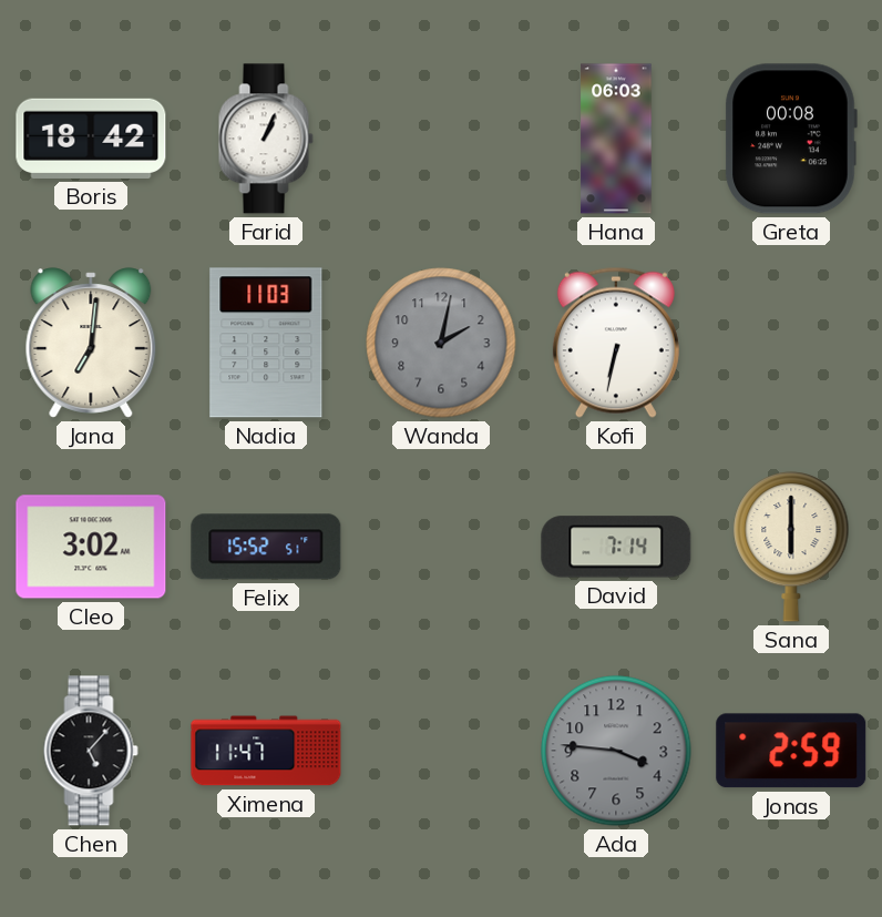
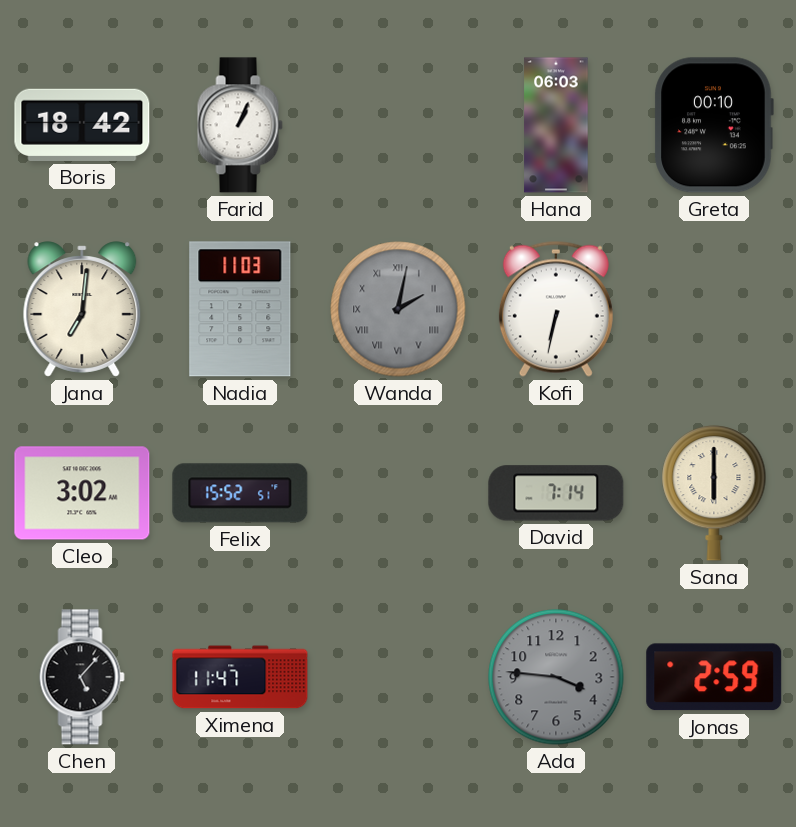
Greta: 00:08 -> 00:10
Wanda numerals: Arabic -> Roman
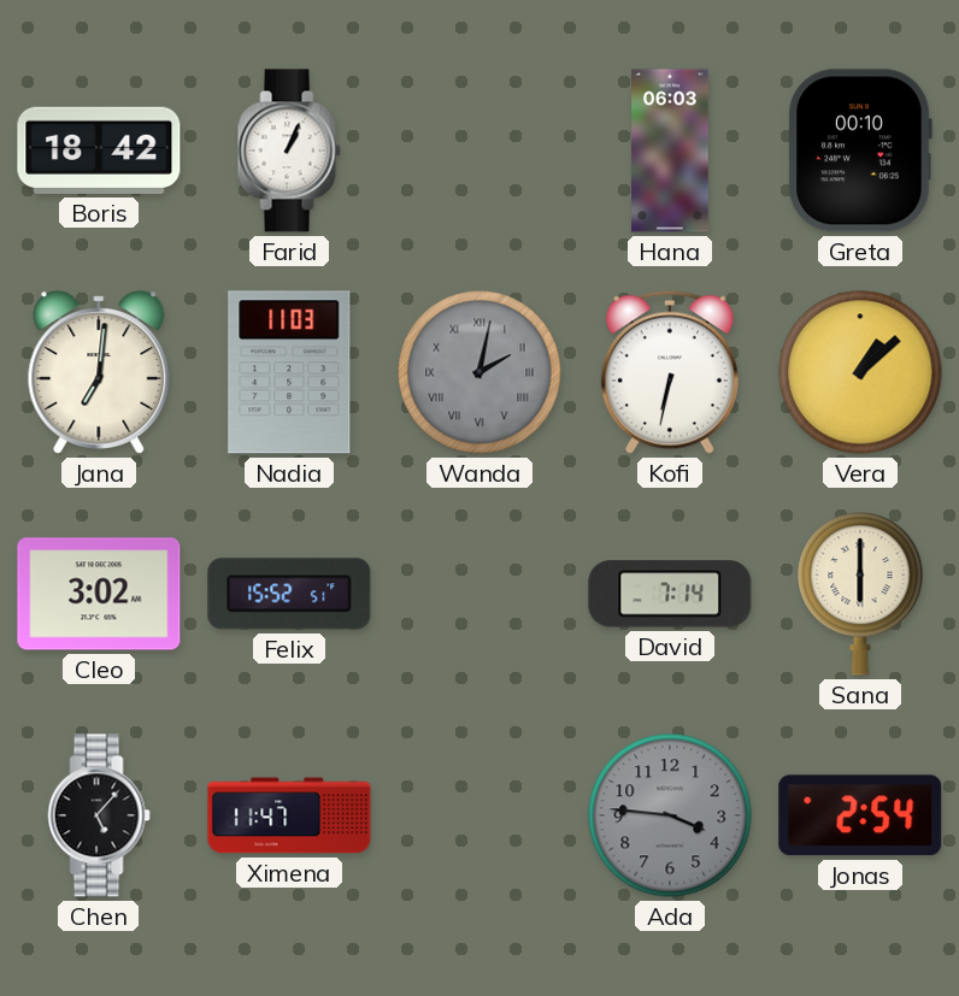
Vera: none -> 1:08
Jonas: 2:59 -> 2:54
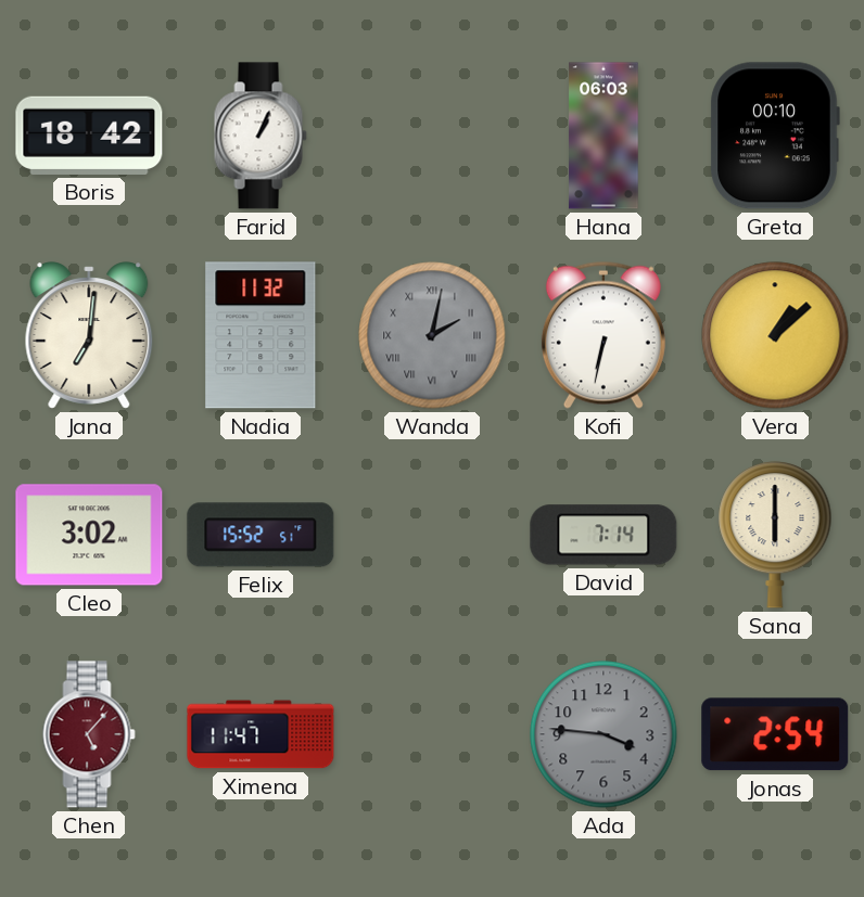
Nadia: 11:03 -> 11:32
Chen dial: black -> burgundy
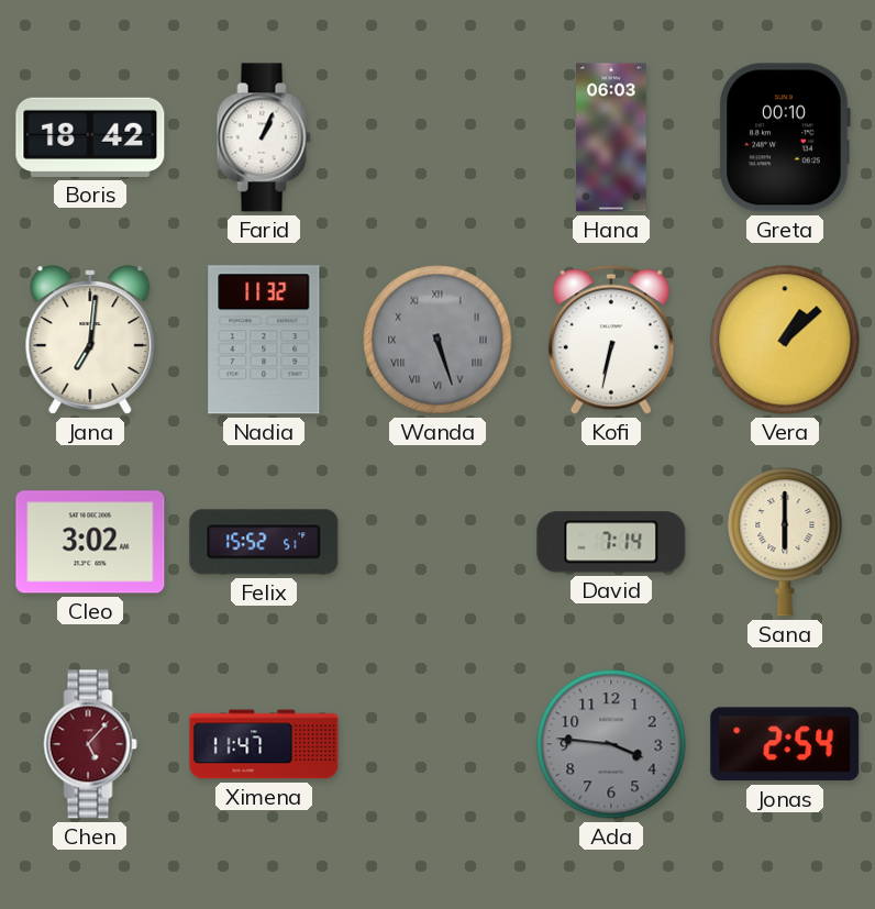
Wanda: 2:02 -> 5:27
